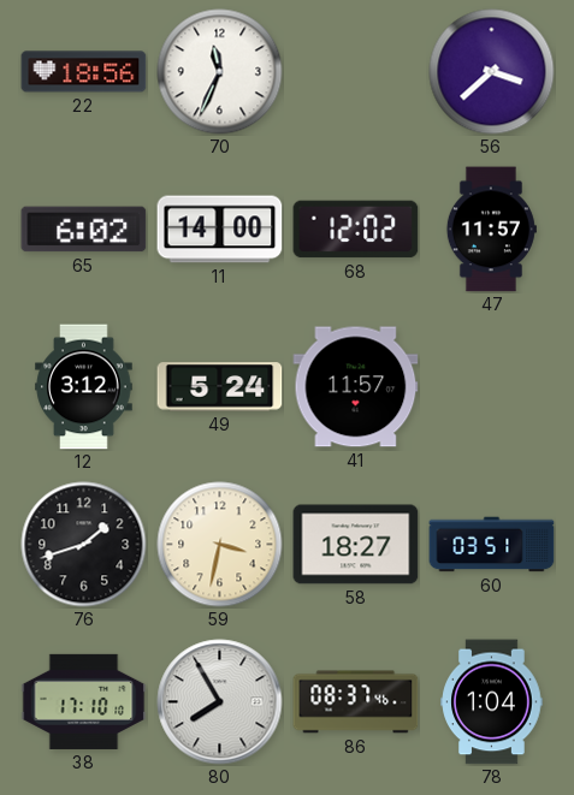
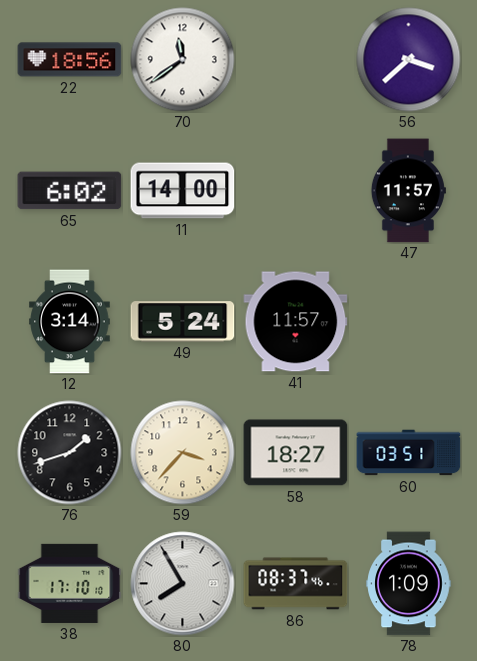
70: 11:34 -> 11:39
68: 12:02 -> none
12: 3:12 -> 3:14
59: 3:32 -> 3:37
78: 1:04 -> 1:09
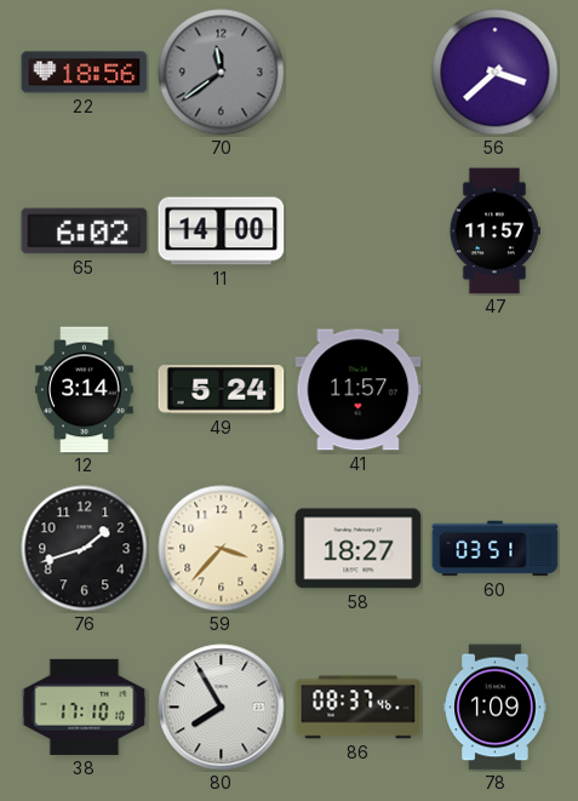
70 dial: white -> grey
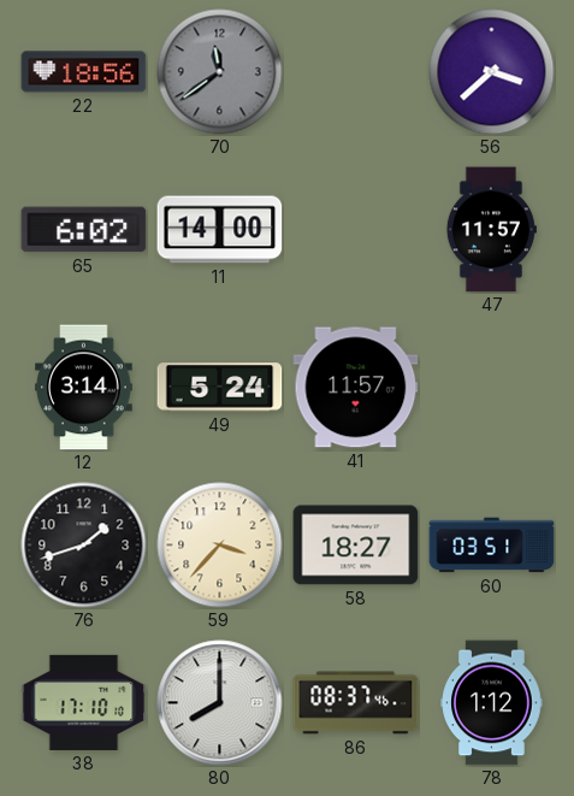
80: 7:55 -> 8:00
78: 1:09 -> 1:12
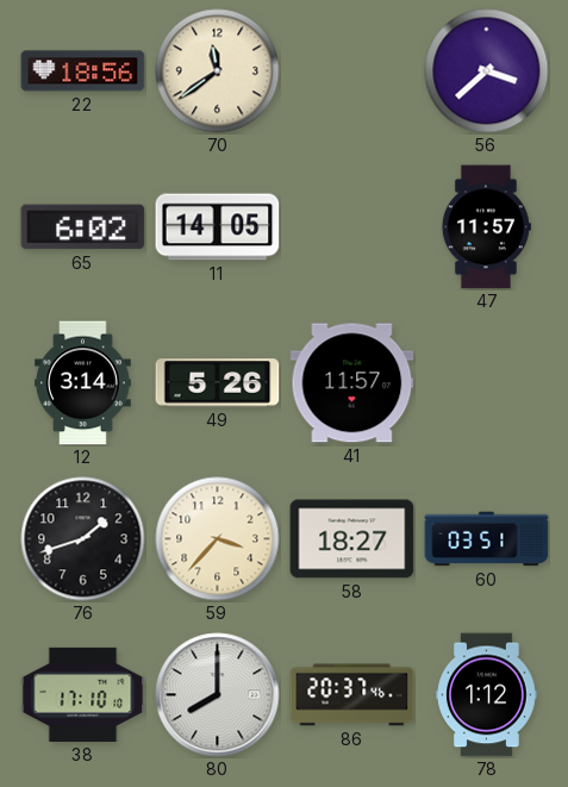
70 dial: grey -> cream
11: 14:00 -> 14:05
49: 5:24 -> 5:26
86: 08:37 -> 20:37
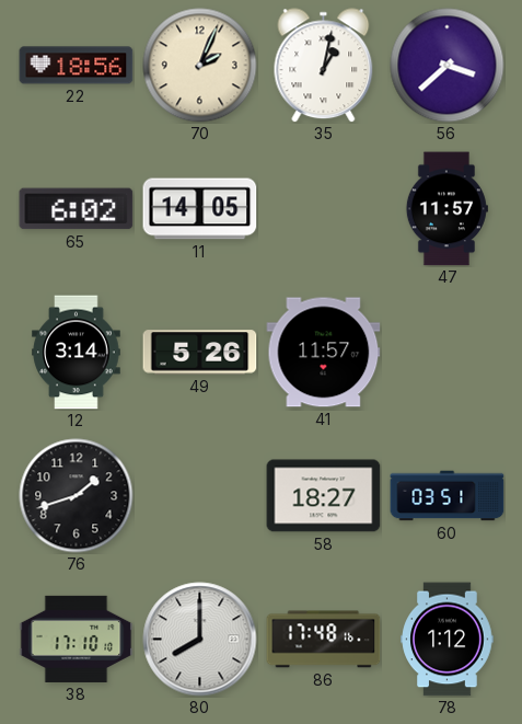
70: 11:39 -> 2:04
35: none -> 1:02
59: 3:37 -> none
86: 20:37 -> 17:48
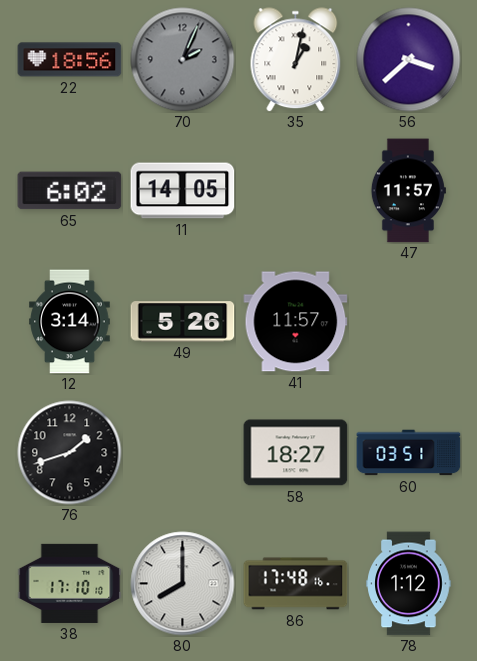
70 dial: cream -> grey
